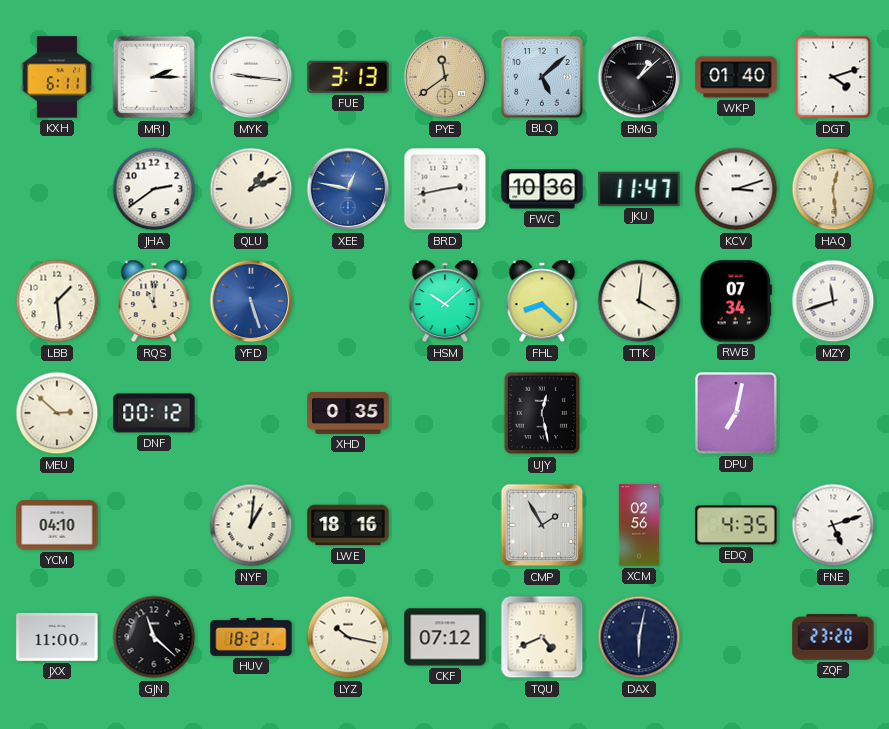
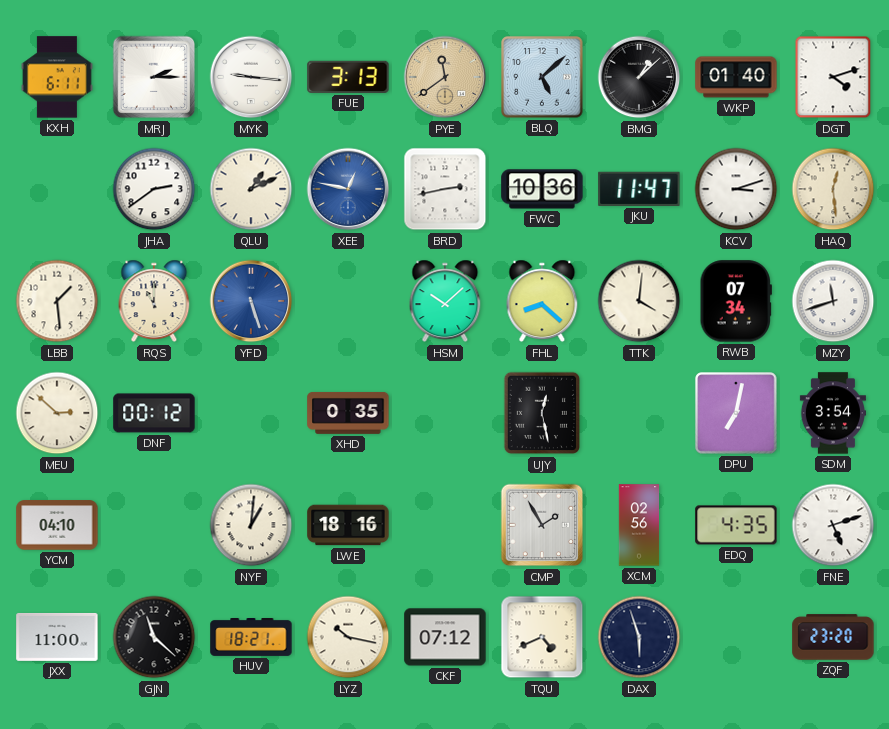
SDM: none -> 3:54
DAX: 6:02 -> 5:57
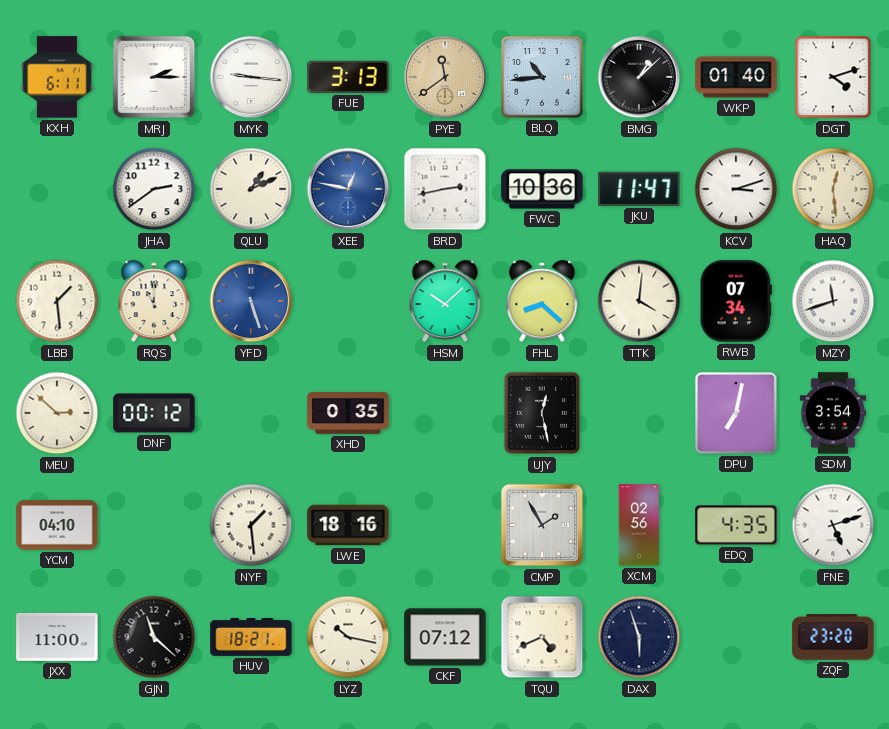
BLQ: 5:08 -> 10:44
NYF: 1:01 -> 1:29
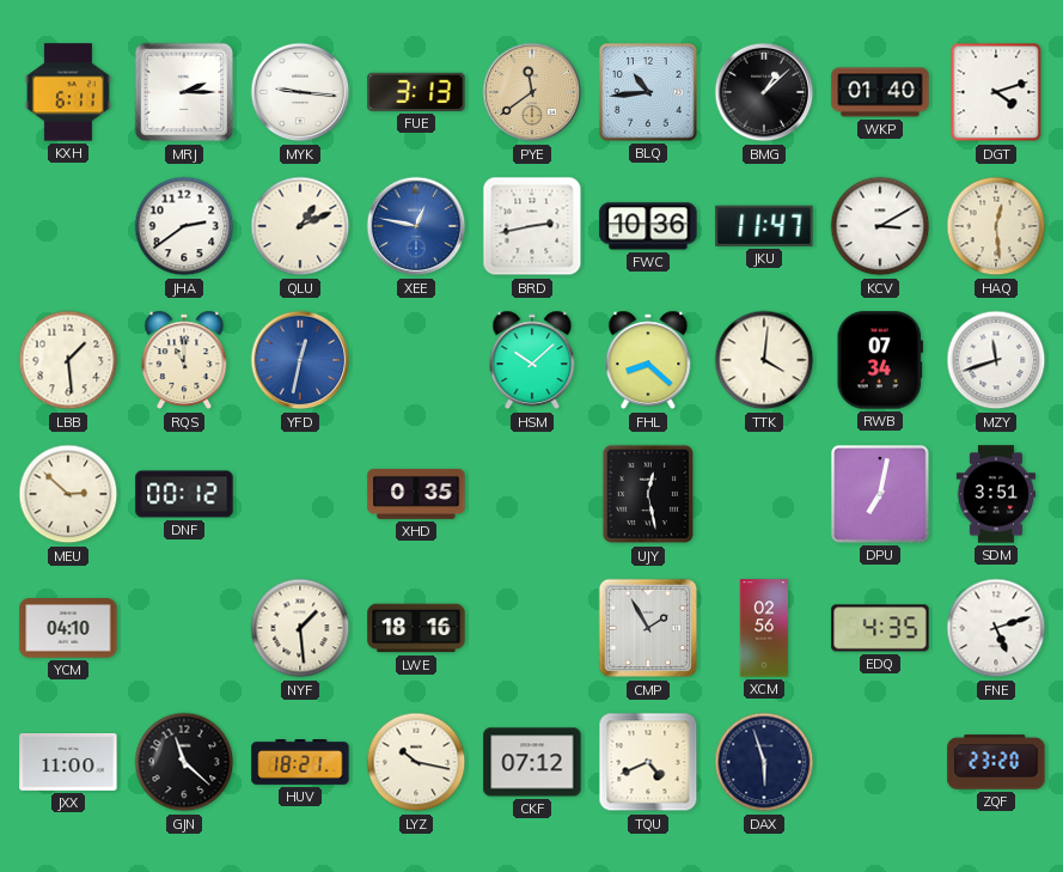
KCV: 3:12 -> 3:10
YFD: 5:27 -> 12:32
SDM: 3:54 -> 3:51
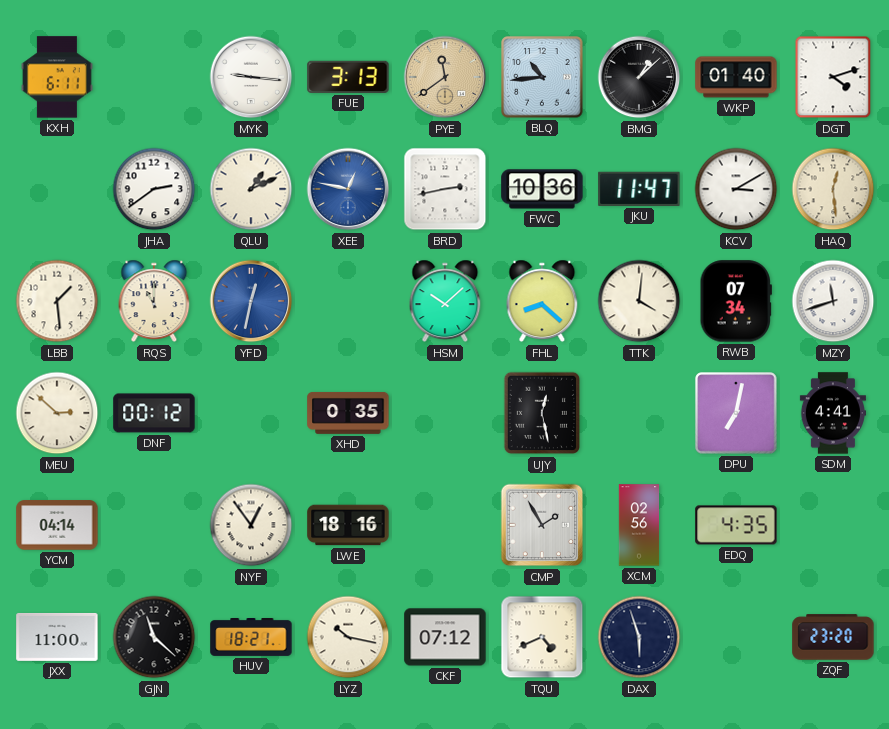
MRJ: 2:15 -> none
SDM: 3:51 -> 4:41
YCM: 04:10 -> 04:14
NYF: 1:29 -> 12:54
FNE: 5:12 -> none
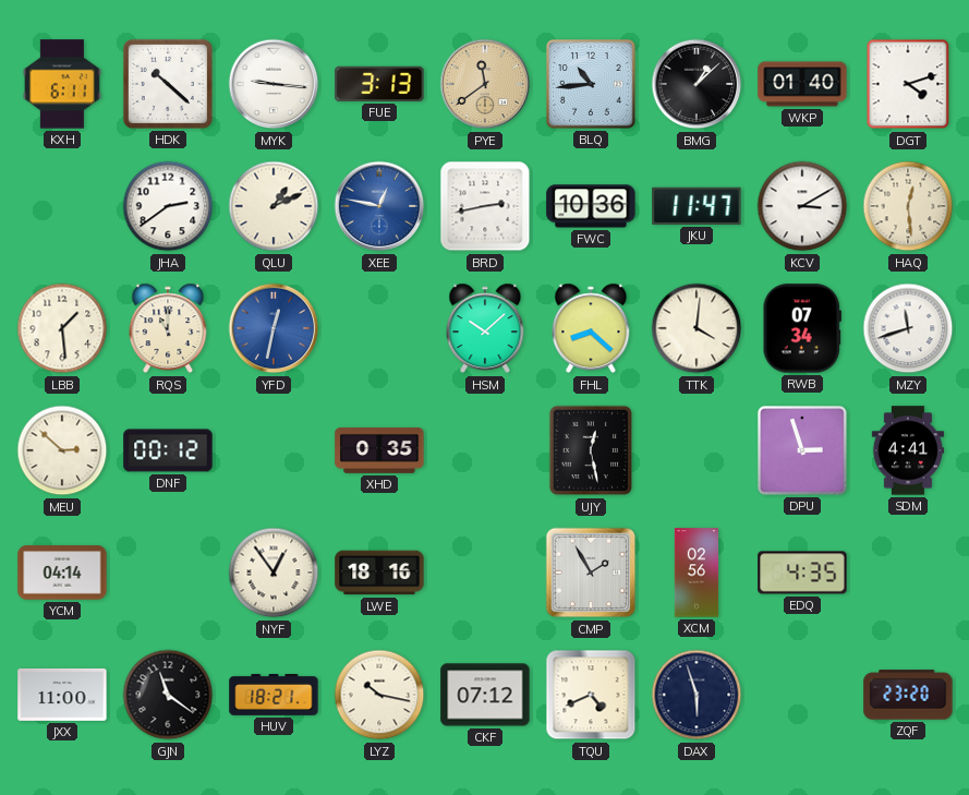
HDK: none -> 10:22
DPU: 7:02 -> 2:57
GJN: 11:22 -> 11:21
